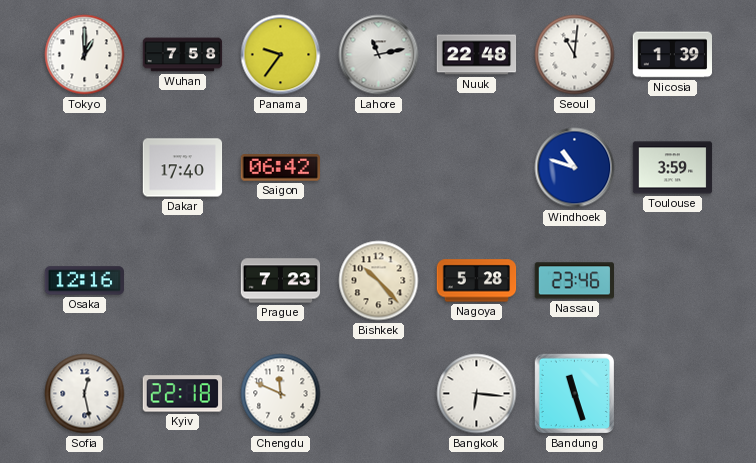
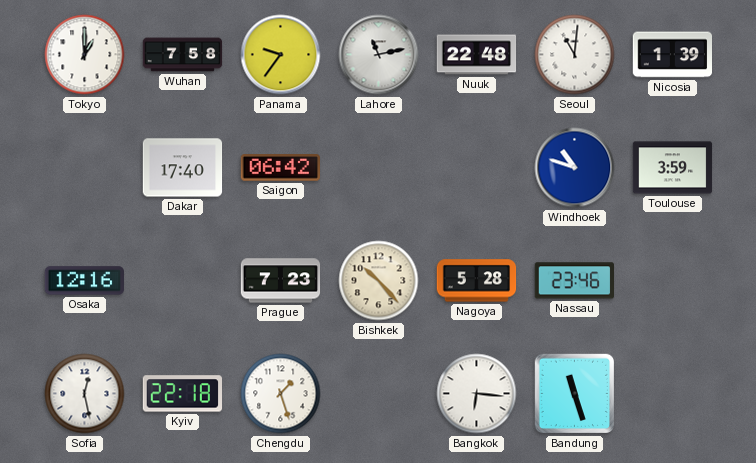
Chengdu: 11:49 -> 1:27
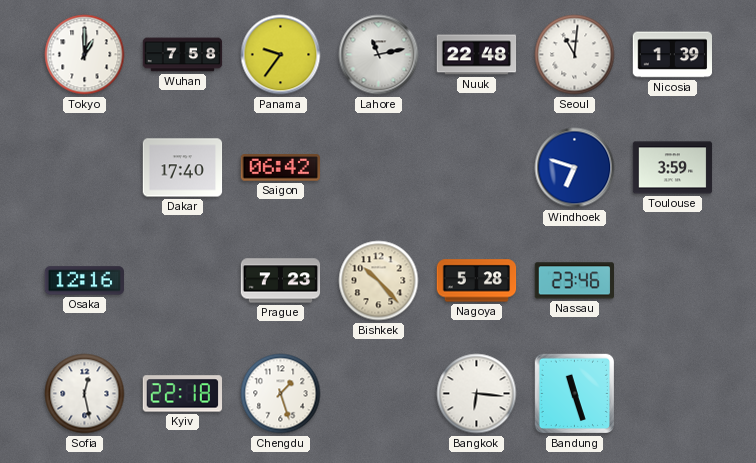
Windhoek: 10:48 -> 6:48
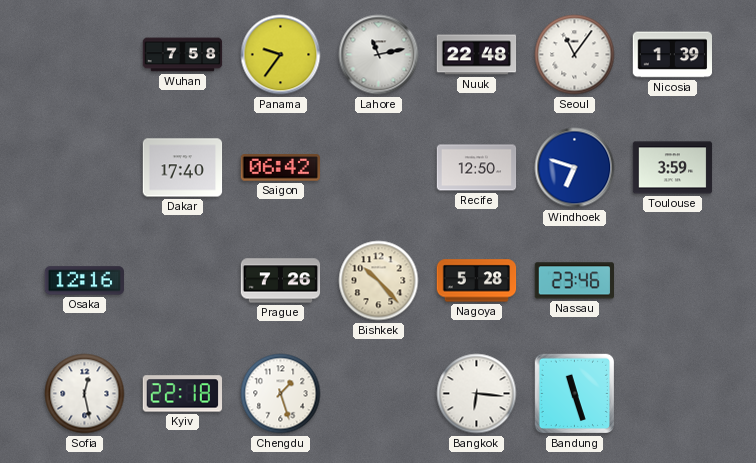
Tokyo: 1:00 -> none
Seoul: 11:01 -> 11:06
Recife: none -> 12:50
Prague: 7:23 -> 7:26
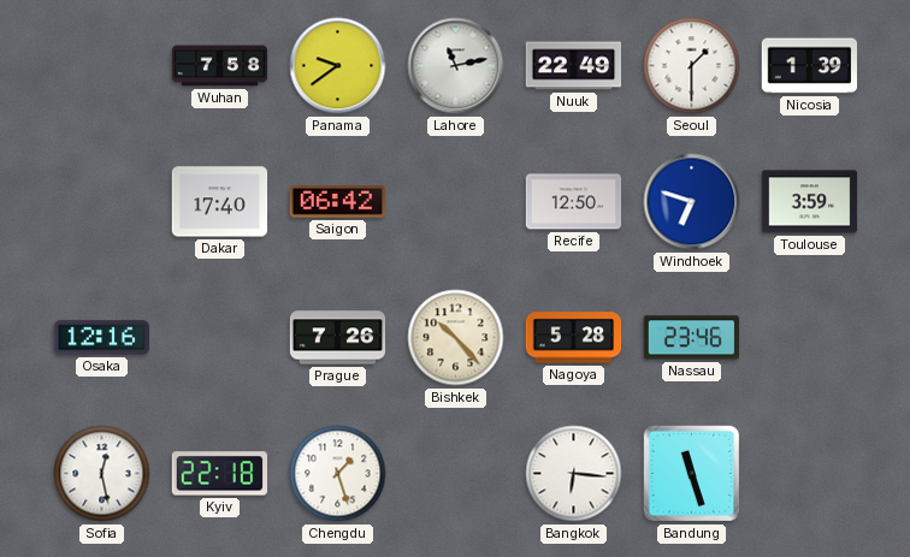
Panama: 9:36 -> 9:39
Nuuk: 22:48 -> 22:49
Seoul: 11:06 -> 1:30
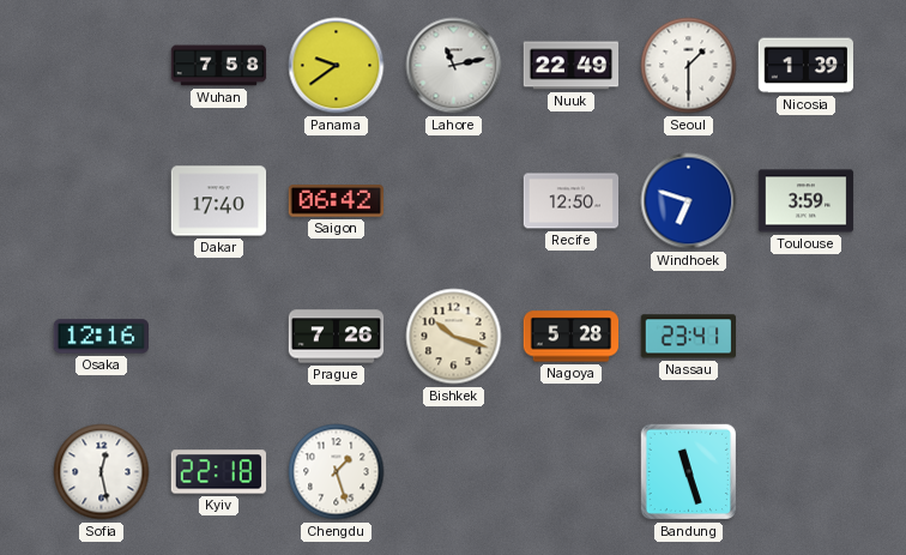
Bishkek: 10:23 -> 10:18
Nassau: 23:46 -> 23:41
Bangkok: 6:16 -> none
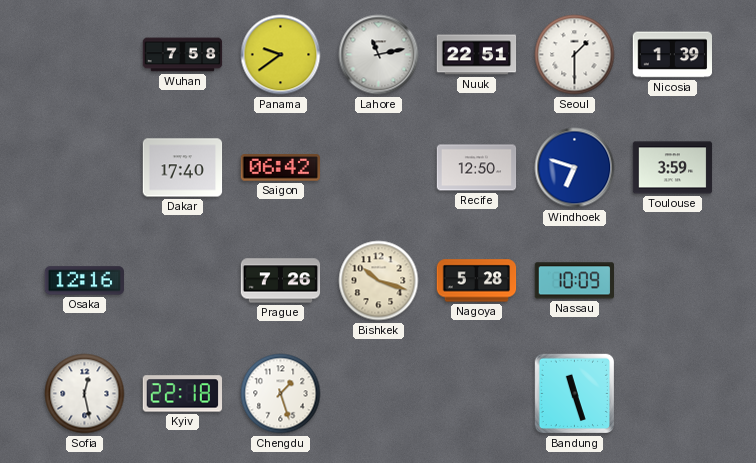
Nuuk: 22:49 -> 22:51
Nassau: 23:41 -> 10:09
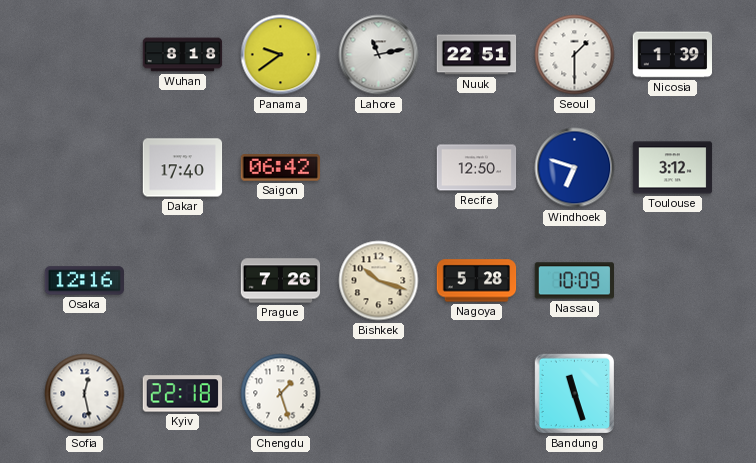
Wuhan: 7:58 -> 8:18
Toulouse: 3:59 -> 3:12
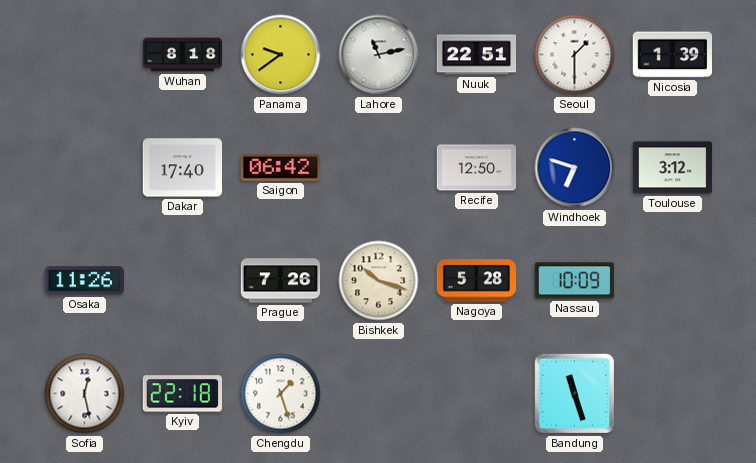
Osaka: 12:16 -> 11:26
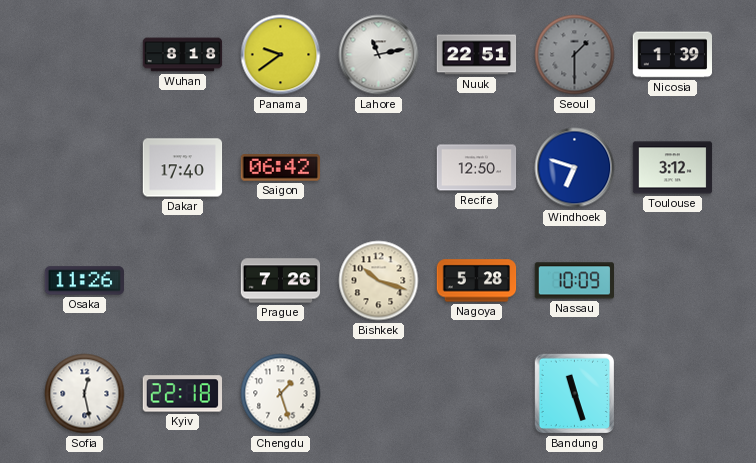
Seoul dial: white -> grey
